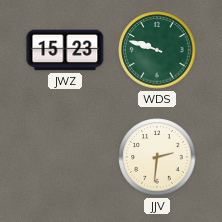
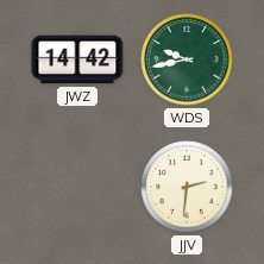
JWZ: 15:23 -> 14:42
WDS: 9:48 -> 9:43
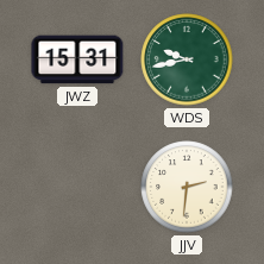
JWZ: 14:42 -> 15:31
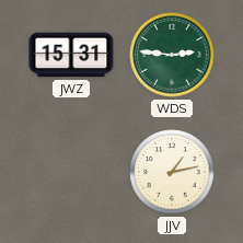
WDS: 9:43 -> 2:46
JJV: 2:31 -> 1:13
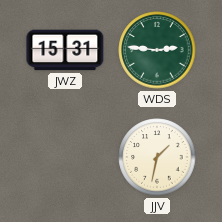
JJV: 1:13 -> 1:32
